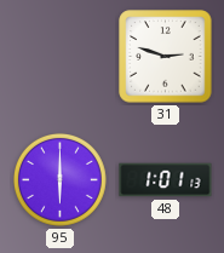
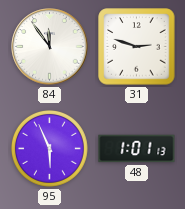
84: none -> 11:54
95: 6:00 -> 5:56
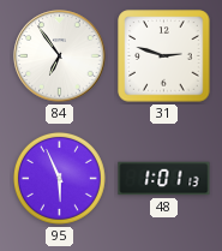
84: 11:54 -> 6:54
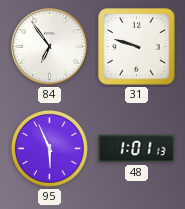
31: 2:48 -> 9:48
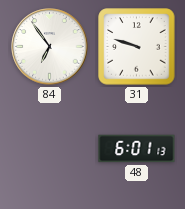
95: 5:56 -> none
48: 1:01 -> 6:01
